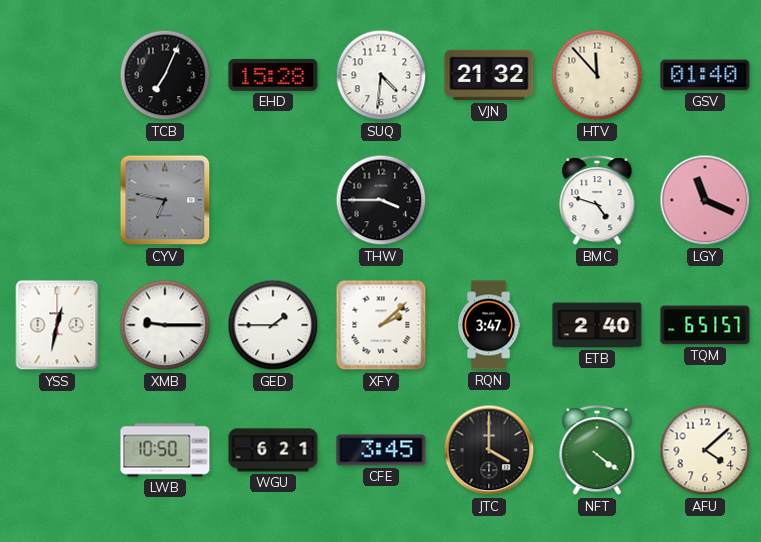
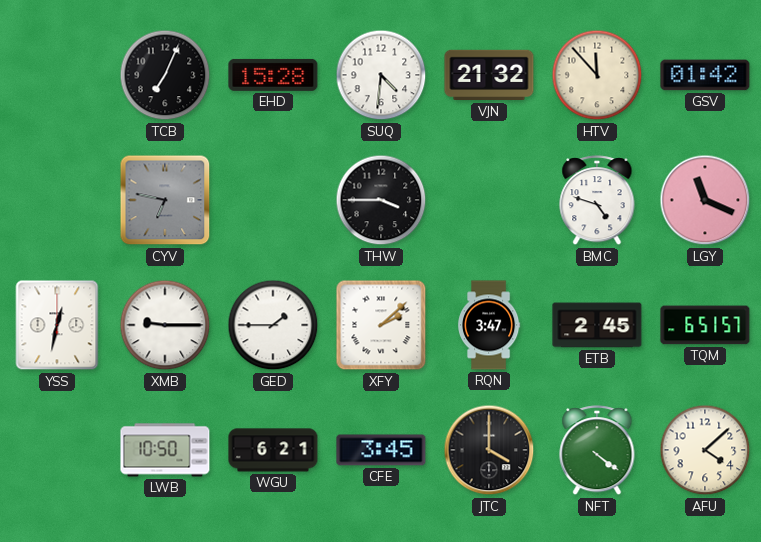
GSV: 01:40 -> 01:42
ETB: 2:40 -> 2:45
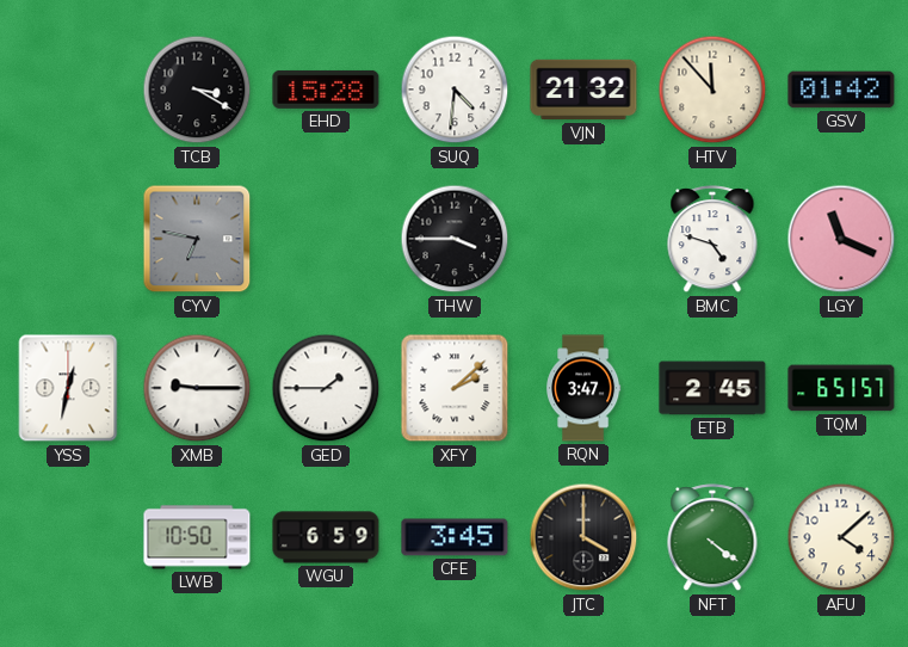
TCB: 7:04 -> 3:20
WGU: 6:21 -> 6:59
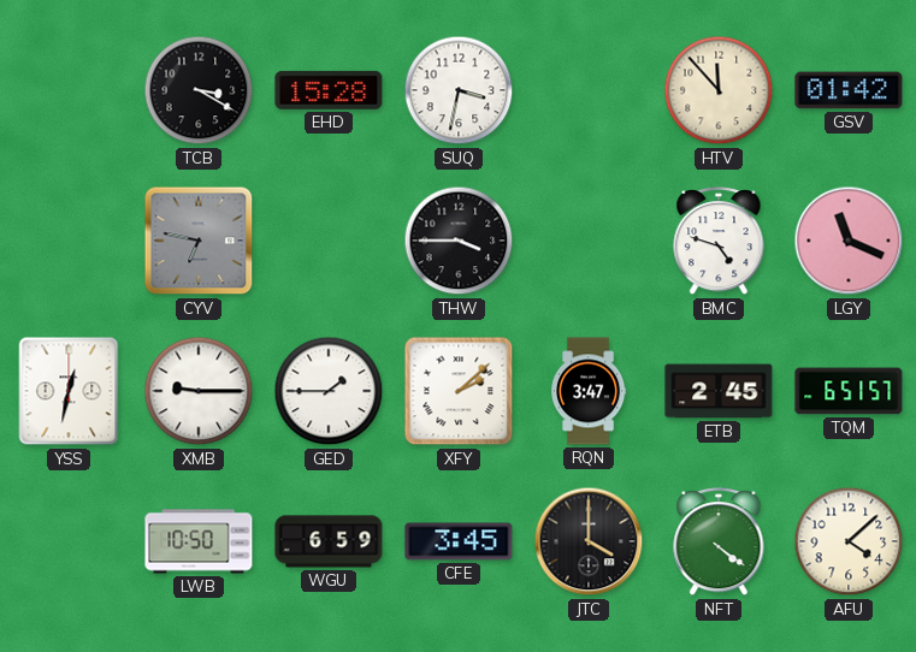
SUQ: 4:31 -> 3:32
VJN: 21:32 -> none
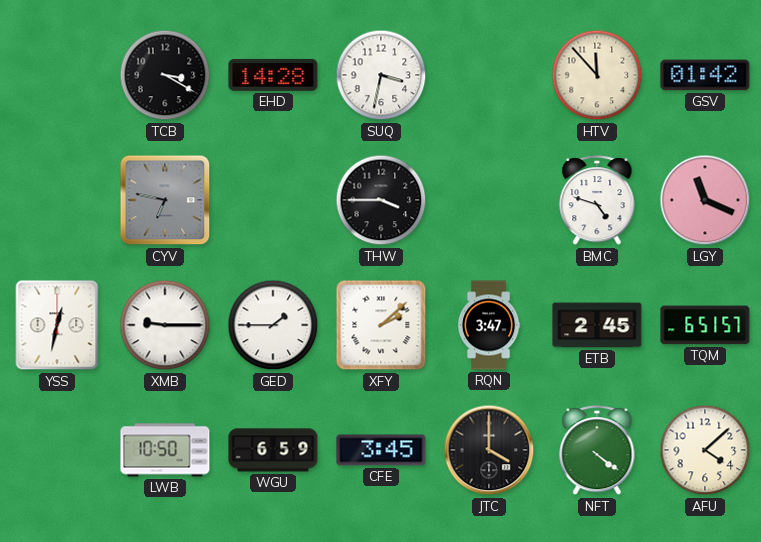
EHD: 15:28 -> 14:28
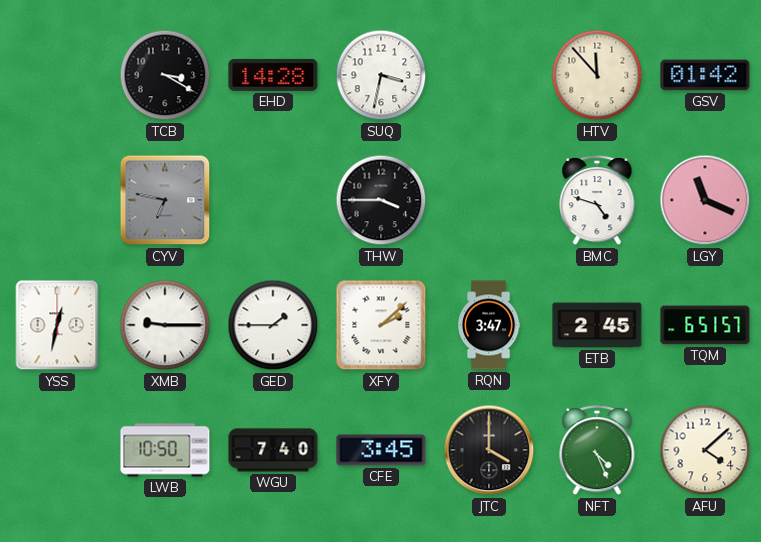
WGU: 6:59 -> 7:40
NFT: 4:21 -> 4:26
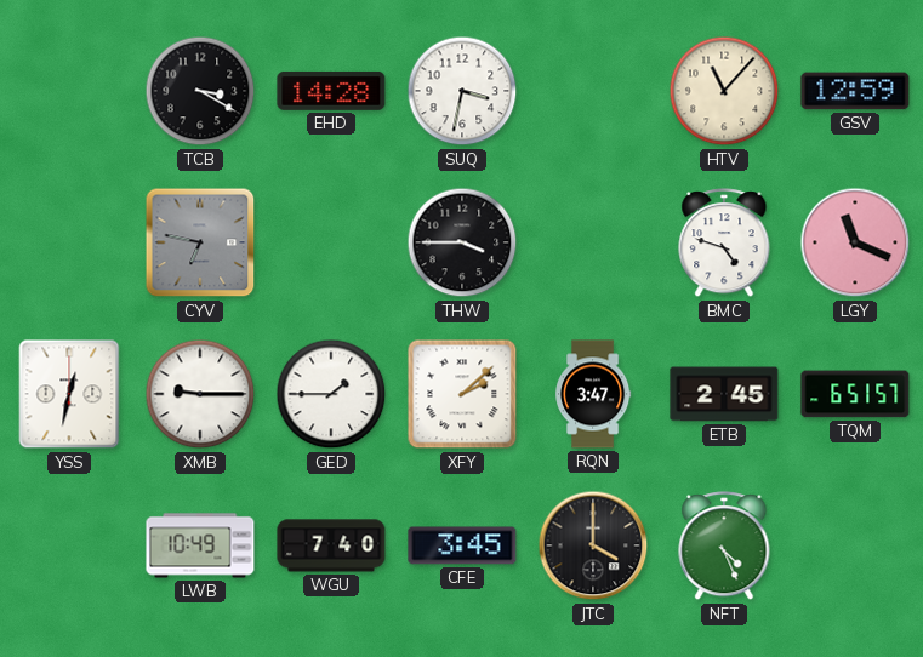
HTV: 11:53 -> 11:07
GSV: 01:42 -> 12:59
LWB: 10:50 -> 10:49
AFU: 4:08 -> none
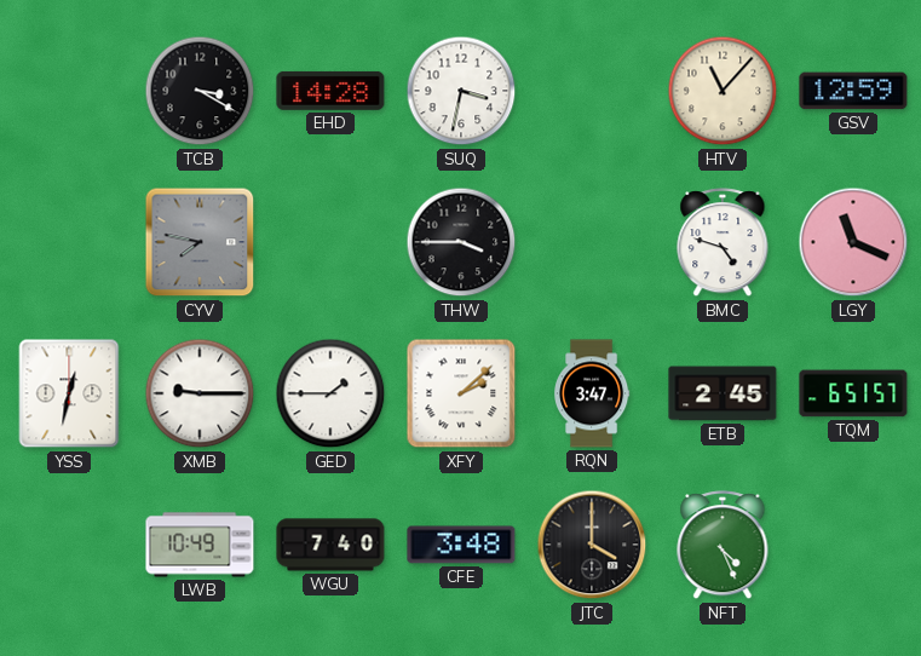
CYV: 6:47 -> 7:47
CFE: 3:45 -> 3:48
